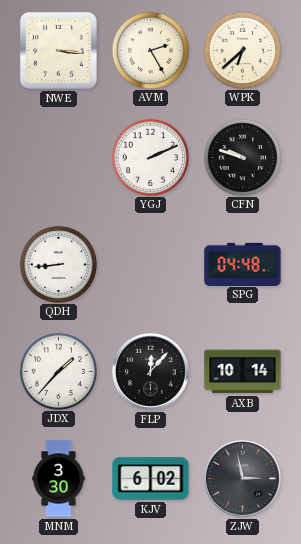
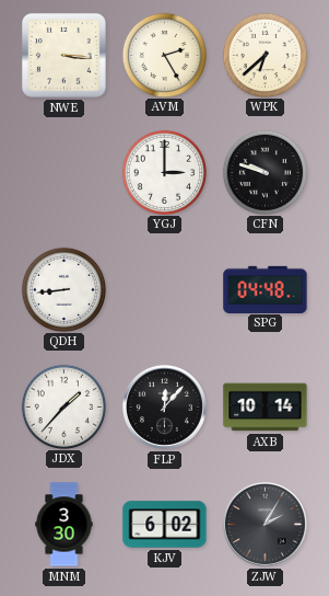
YGJ: 2:11 -> 3:00
ZJW: 2:58 -> 2:05
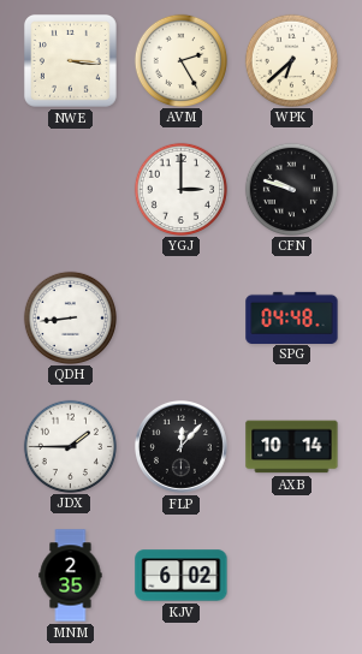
JDX: 1:37 -> 1:45
MNM: 3:30 -> 2:35
ZJW: 2:05 -> none
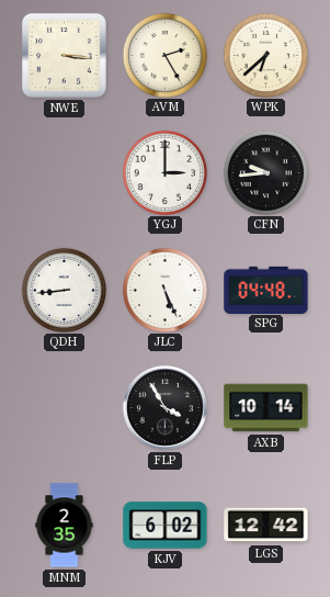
CFN: 9:48 -> 9:44
JLC: none -> 5:26
JDX: 1:45 -> none
FLP: 12:07 -> 3:55
LGS: none -> 12:42
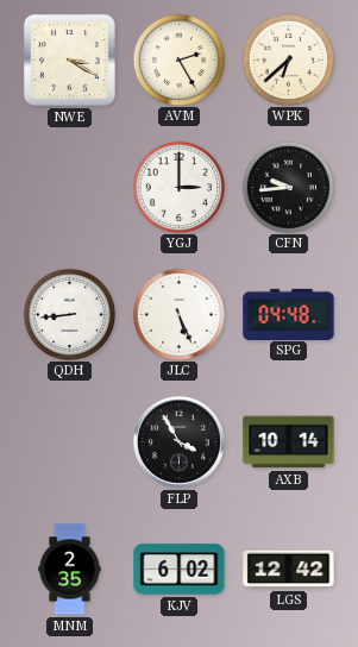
NWE: 3:16 -> 3:20
